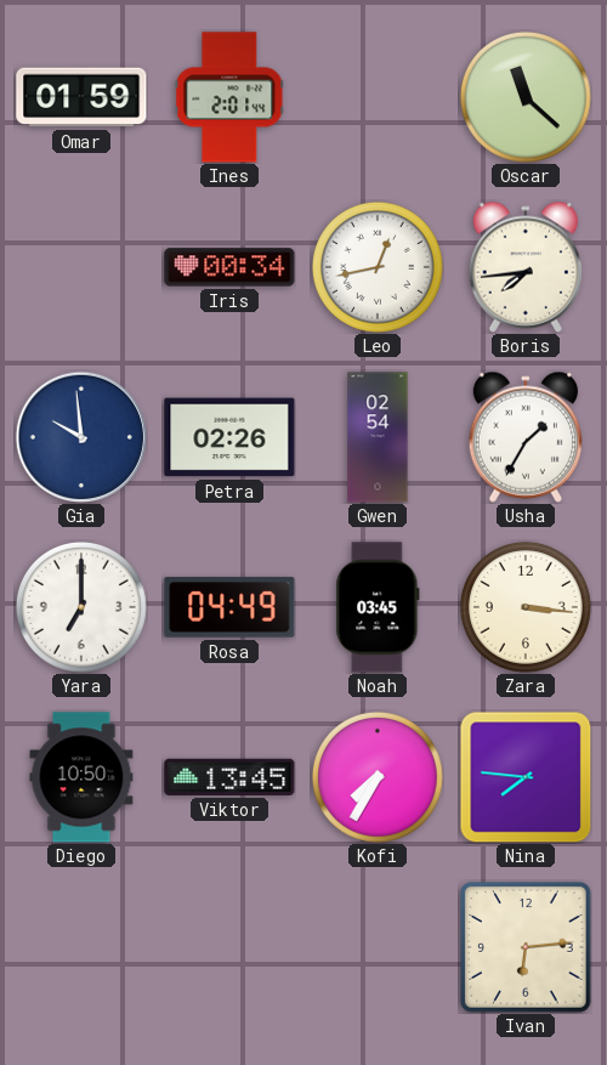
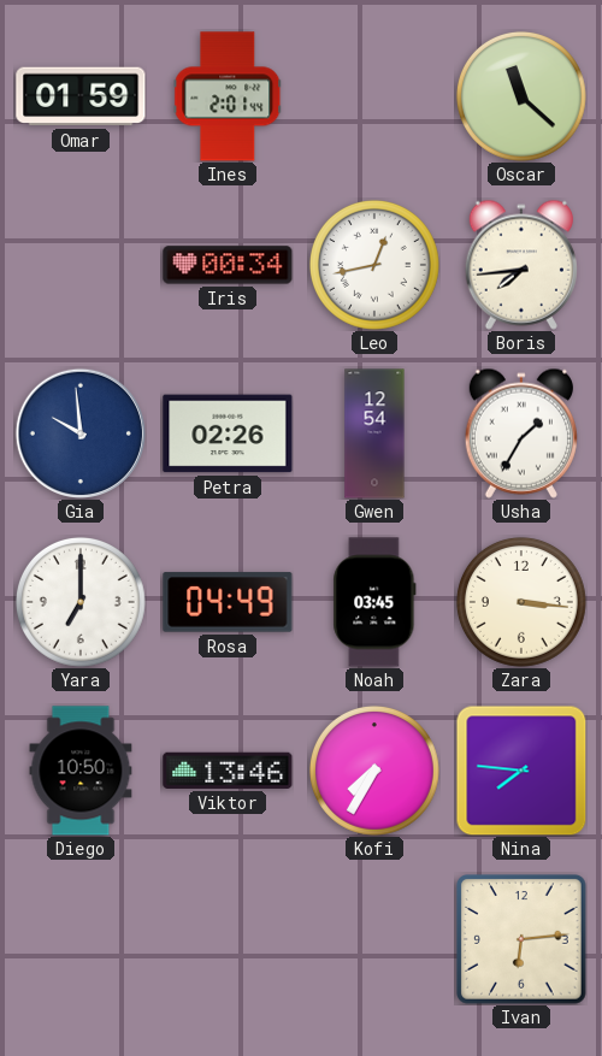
Gwen: 02:54 -> 12:54
Viktor: 13:45 -> 13:46
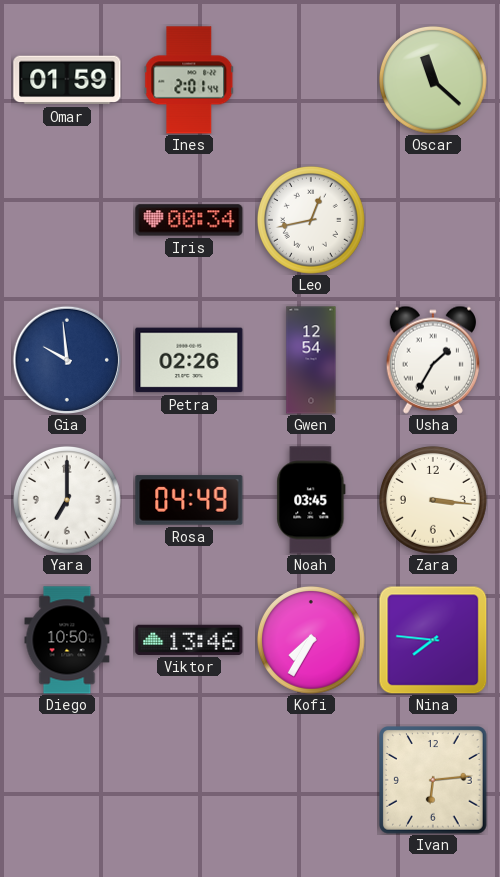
Boris: 7:44 -> none
